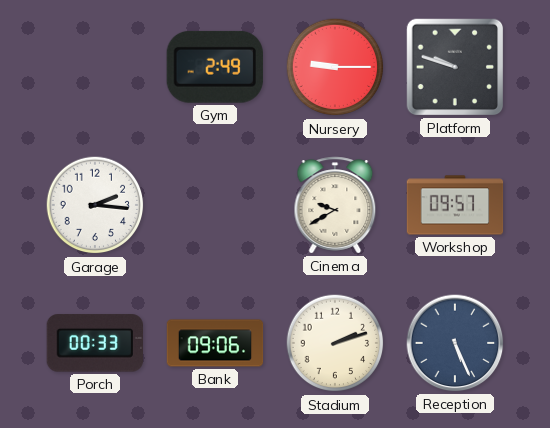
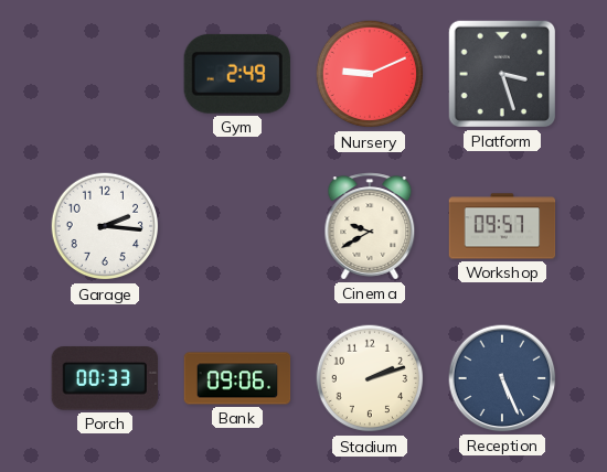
Nursery: 9:15 -> 9:11
Platform: 9:48 -> 3:27
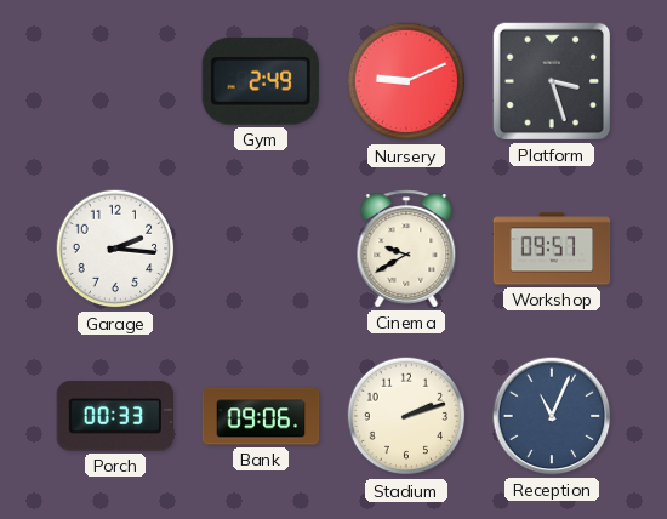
Reception: 5:26 -> 11:04
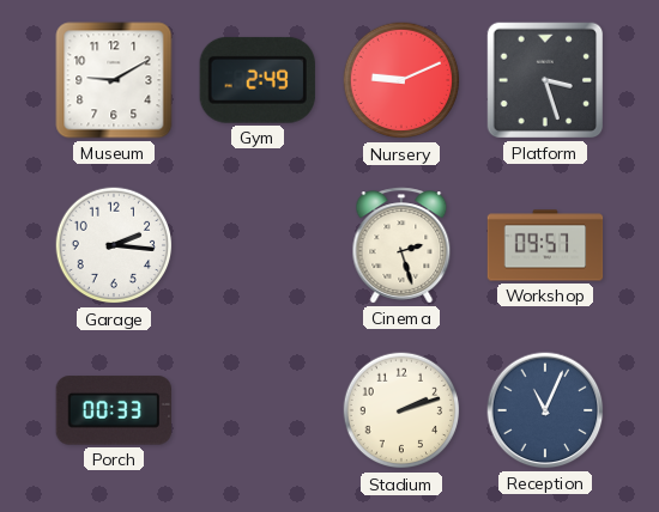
Museum: none -> 9:10
Cinema: 9:40 -> 2:27
Bank: 09:06 -> none
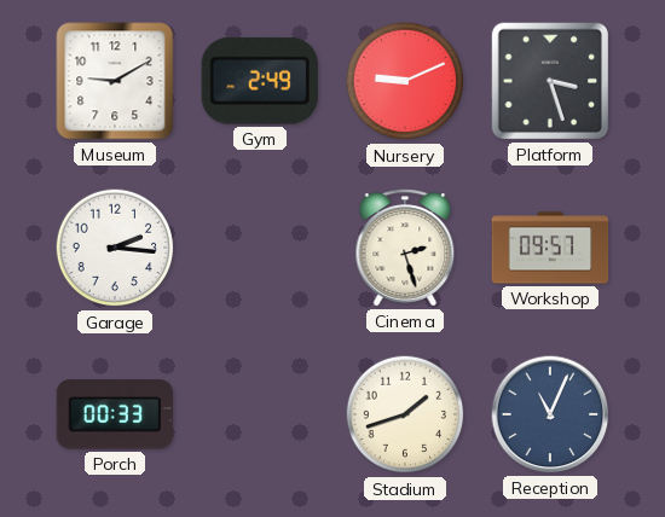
Stadium: 2:12 -> 1:42
